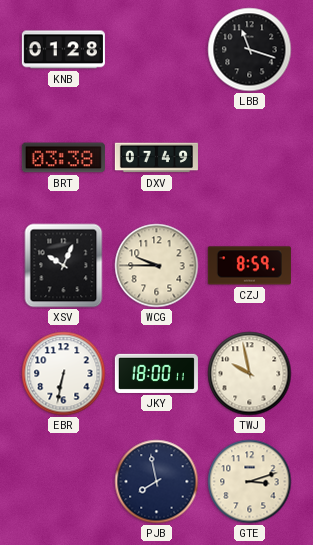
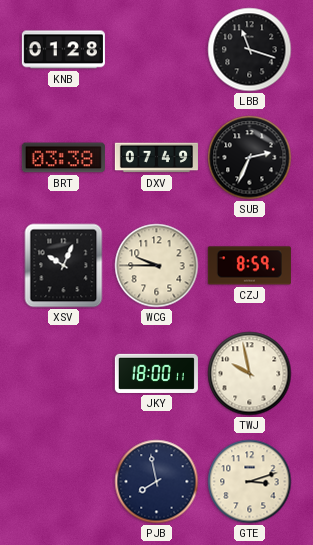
SUB: none -> 2:34
EBR: 6:32 -> none
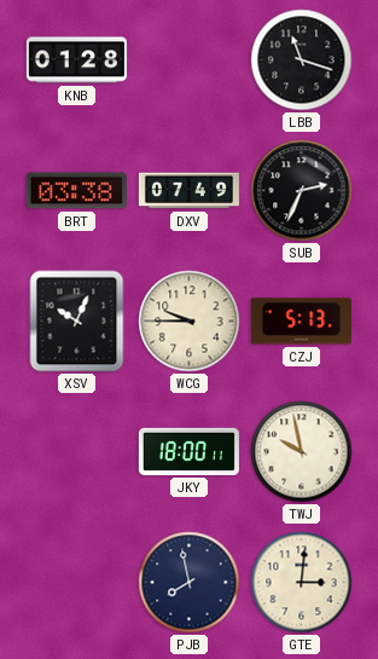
CZJ: 8:59 -> 5:13
GTE: 3:12 -> 3:01
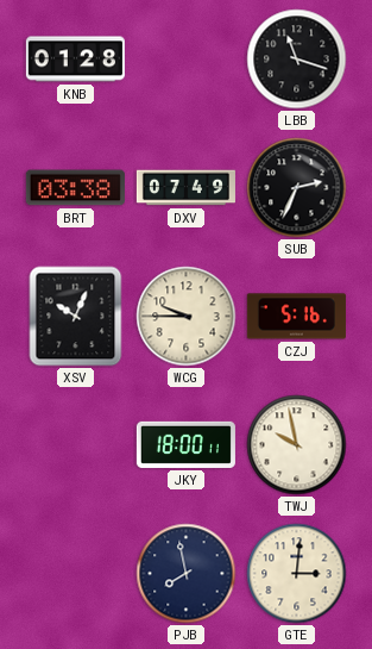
CZJ: 5:13 -> 5:16
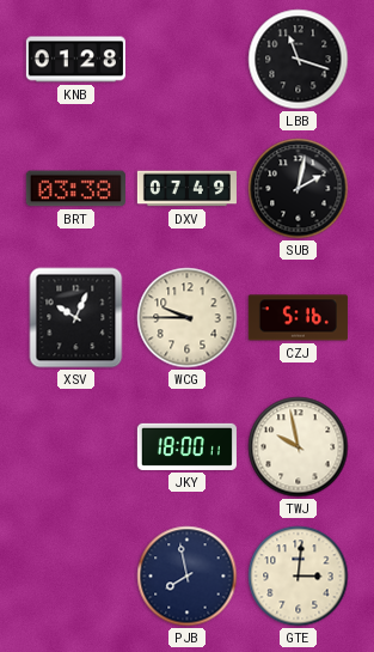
SUB: 2:34 -> 2:02
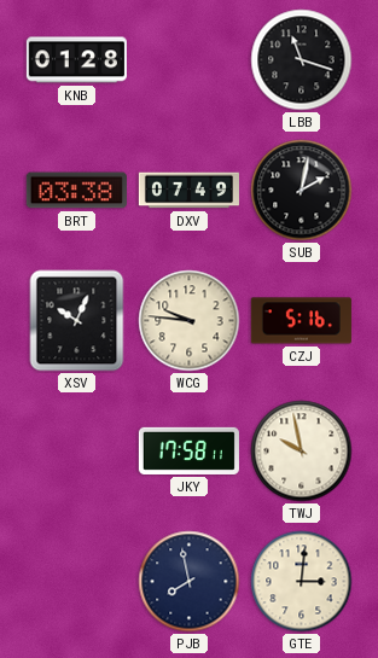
WCG: 9:45 -> 9:46
JKY: 18:00 -> 17:58
